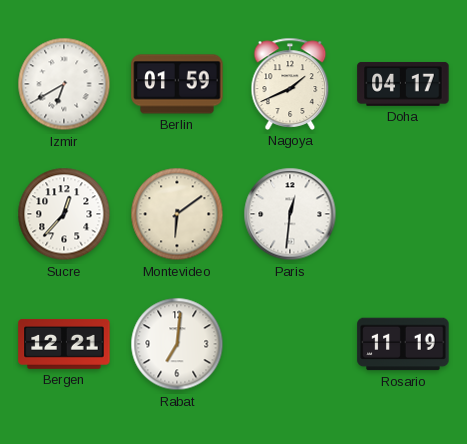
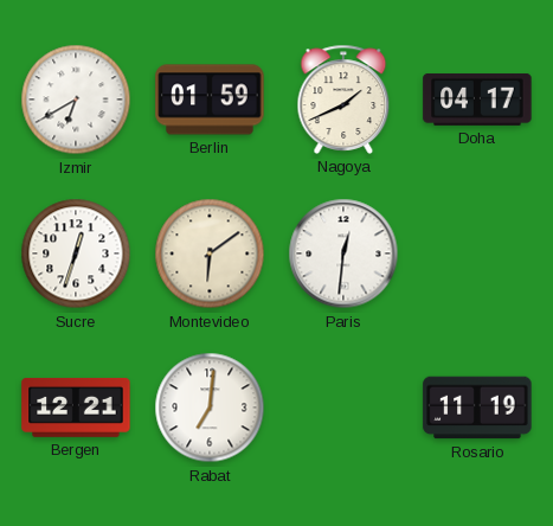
Sucre: 12:37 -> 12:33
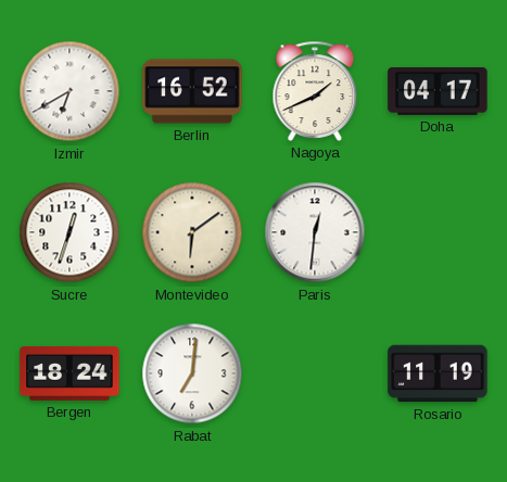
Berlin: 01:59 -> 16:52
Bergen: 12:21 -> 18:24
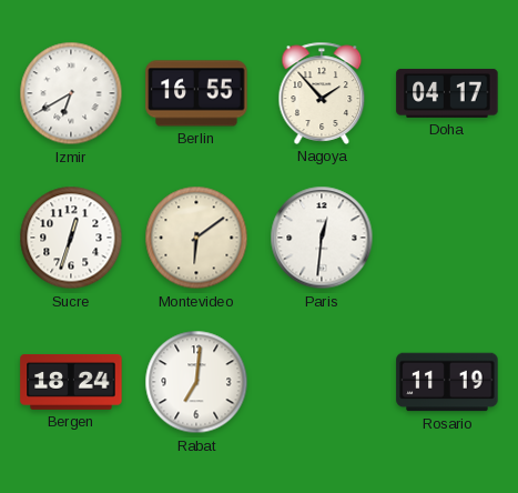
Berlin: 16:52 -> 16:55
Nagoya: 1:41 -> 1:53
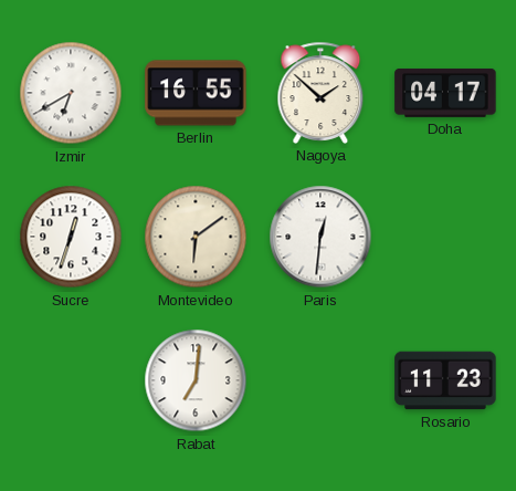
Nagoya: 1:53 -> 1:52
Bergen: 18:24 -> none
Rosario: 11:19 -> 11:23
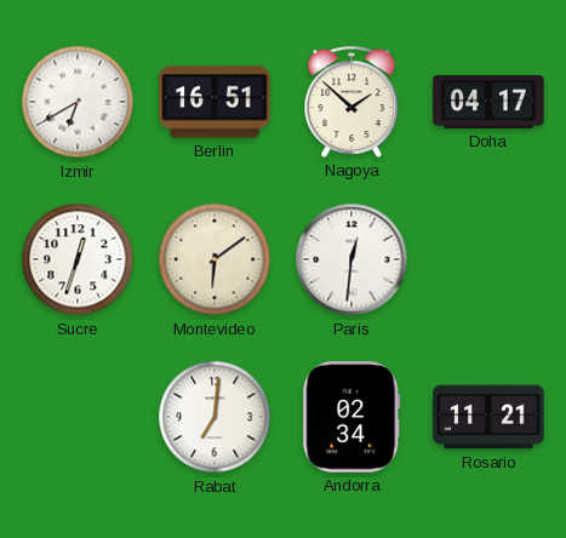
Berlin: 16:55 -> 16:51
Andorra: none -> 02:34
Rosario: 11:23 -> 11:21
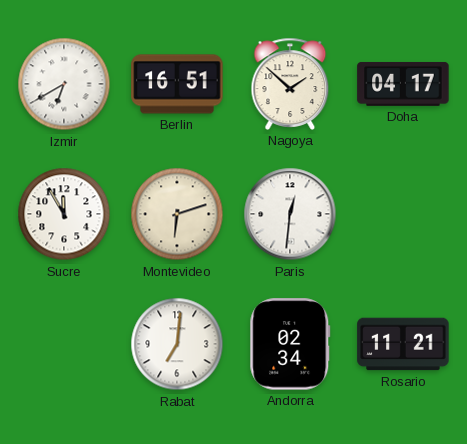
Sucre: 12:33 -> 11:55
Montevideo: 6:09 -> 6:12
